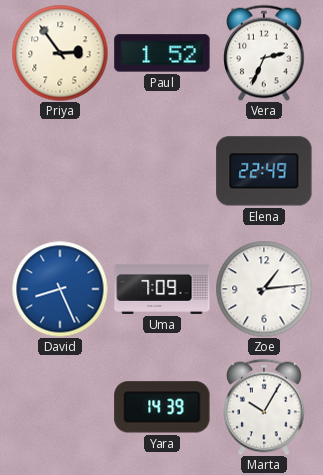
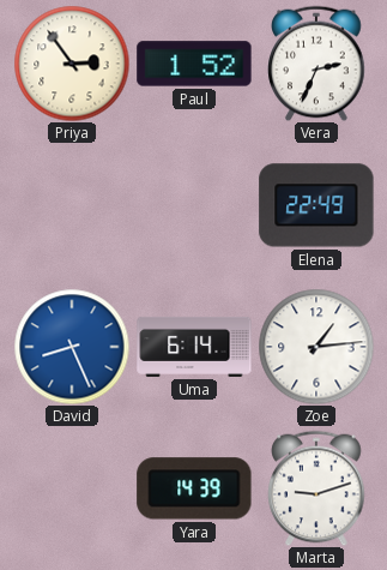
Uma: 7:09 -> 6:14
Marta: 10:05 -> 9:12
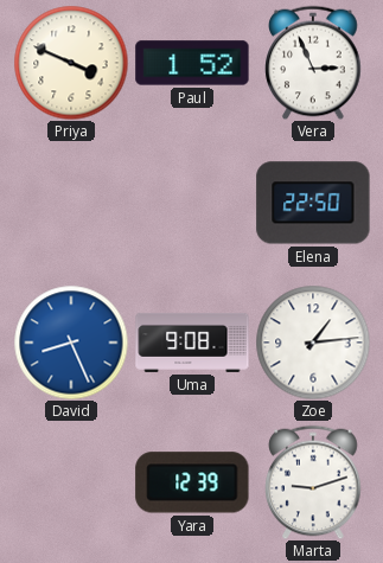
Priya: 2:54 -> 3:49
Vera: 2:34 -> 2:56
Elena: 22:49 -> 22:50
Uma: 6:14 -> 9:08
Yara: 14:39 -> 12:39
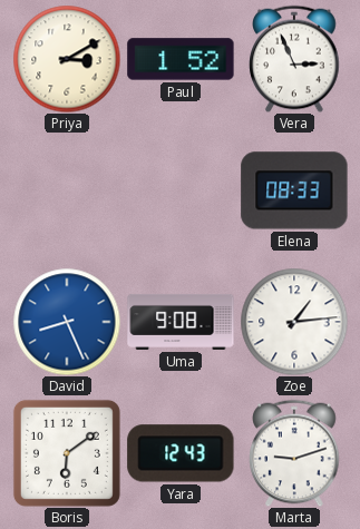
Priya: 3:49 -> 3:10
Elena: 22:50 -> 08:33
Boris: none -> 6:09
Yara: 12:39 -> 12:43
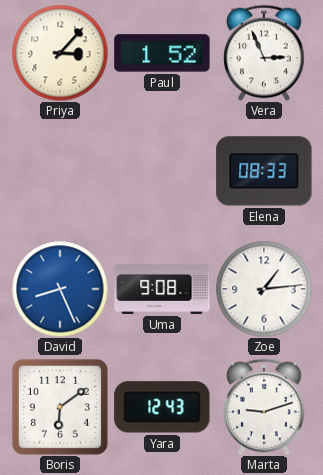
Priya: 3:10 -> 3:07
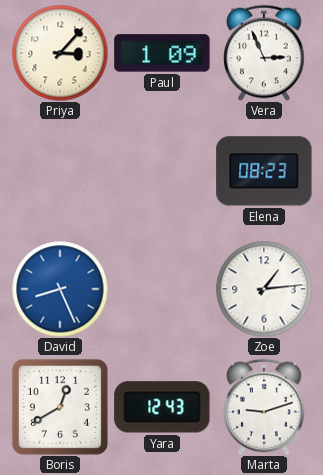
Paul: 1:52 -> 1:09
Elena: 08:33 -> 08:23
Uma: 9:08 -> none
Boris: 6:09 -> 12:40
